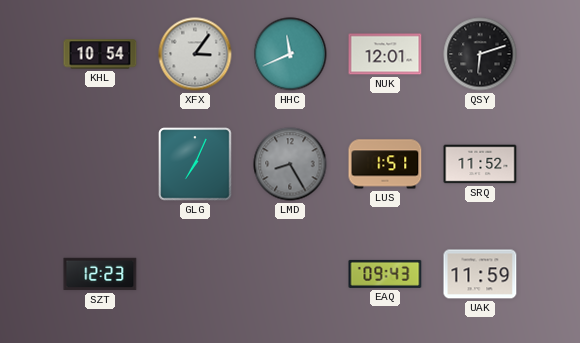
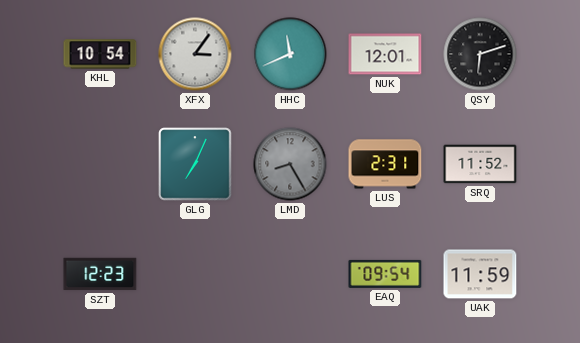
LUS: 1:51 -> 2:31
EAQ: 09:43 -> 09:54
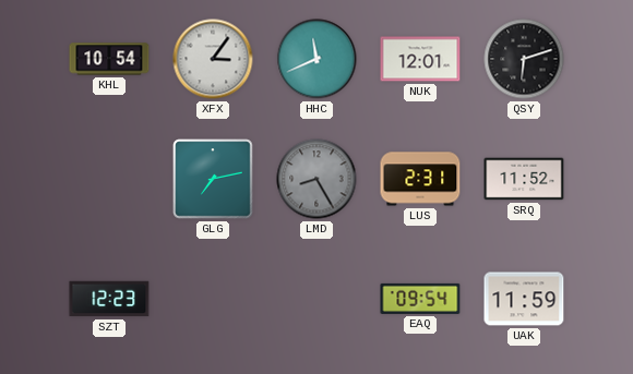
GLG: 7:04 -> 7:13
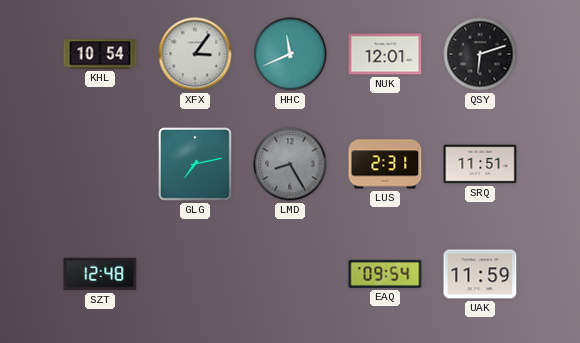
SRQ: 11:52 -> 11:51
SZT: 12:23 -> 12:48
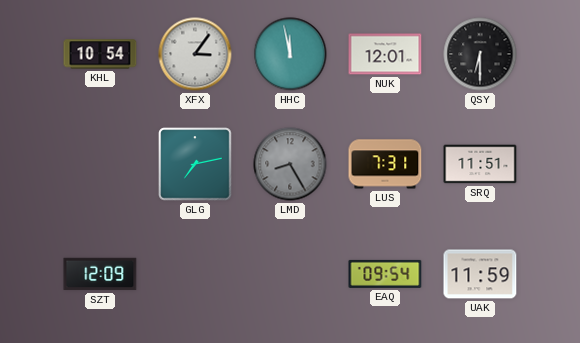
HHC: 11:41 -> 11:58
QSY: 6:12 -> 6:30
LUS: 2:31 -> 7:31
SZT: 12:48 -> 12:09
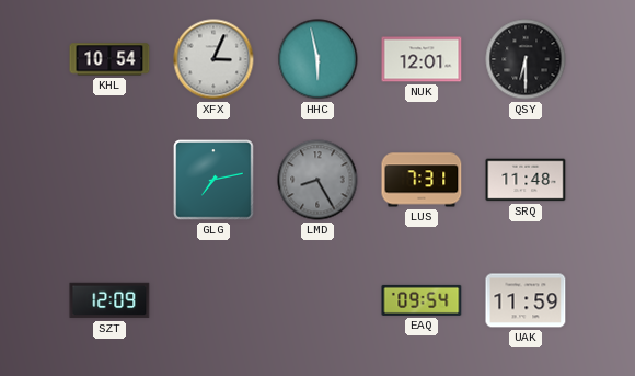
XFX: 3:06 -> 3:04
HHC: 11:58 -> 5:58
SRQ: 11:51 -> 11:48
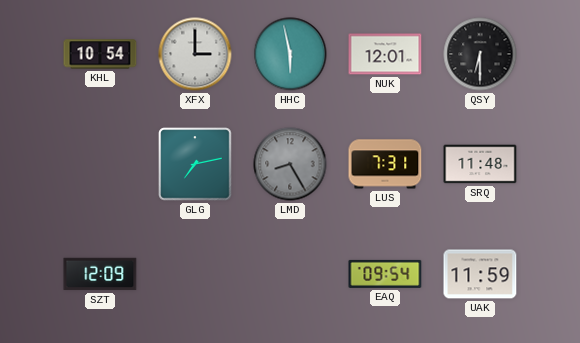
XFX: 3:04 -> 3:00
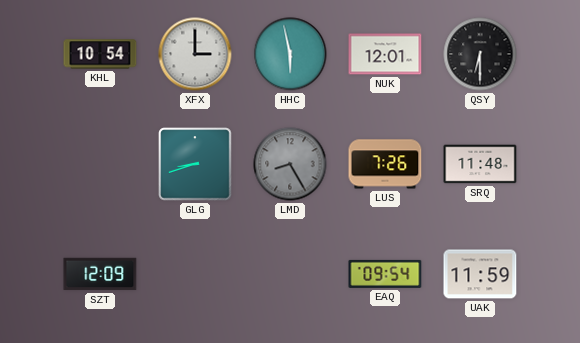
GLG: 7:13 -> 8:42
LUS: 7:31 -> 7:26
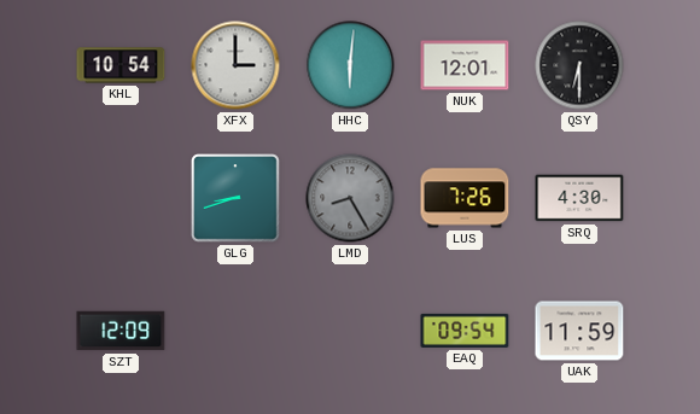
HHC: 5:58 -> 6:01
SRQ: 11:48 -> 4:30
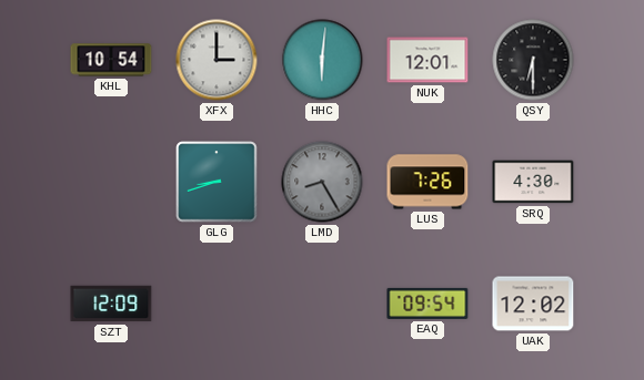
UAK: 11:59 -> 12:02
